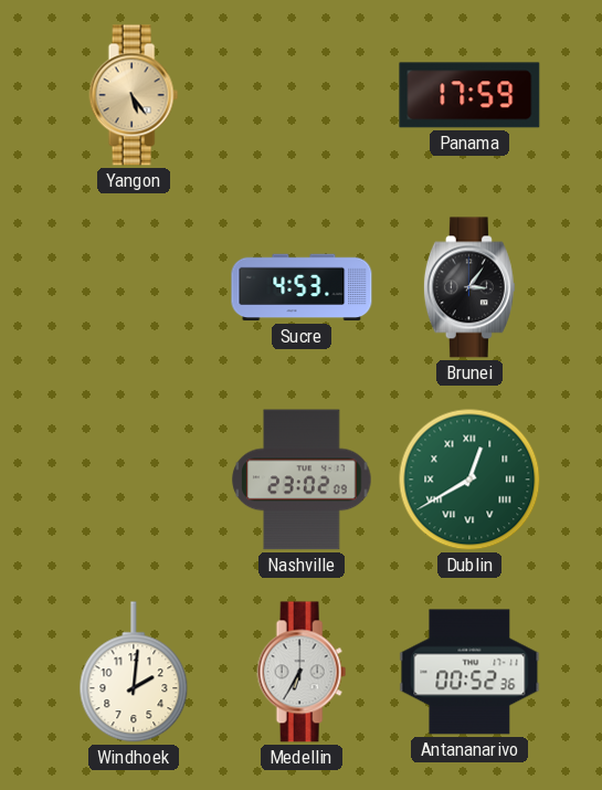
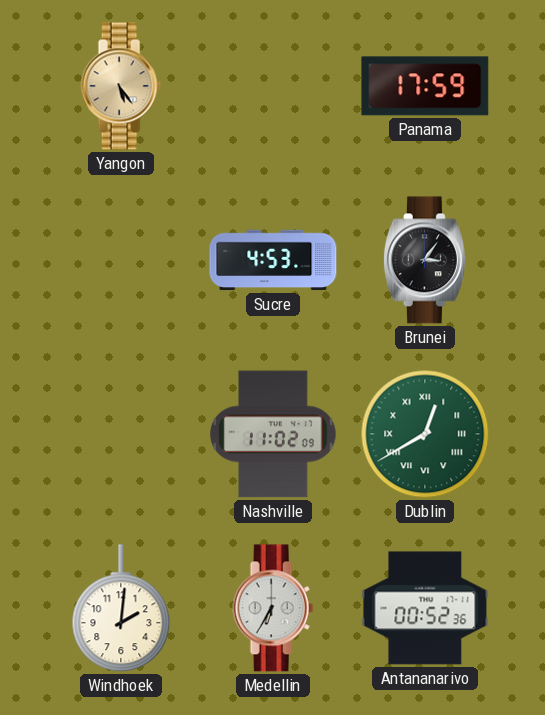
Nashville: 23:02 -> 11:02
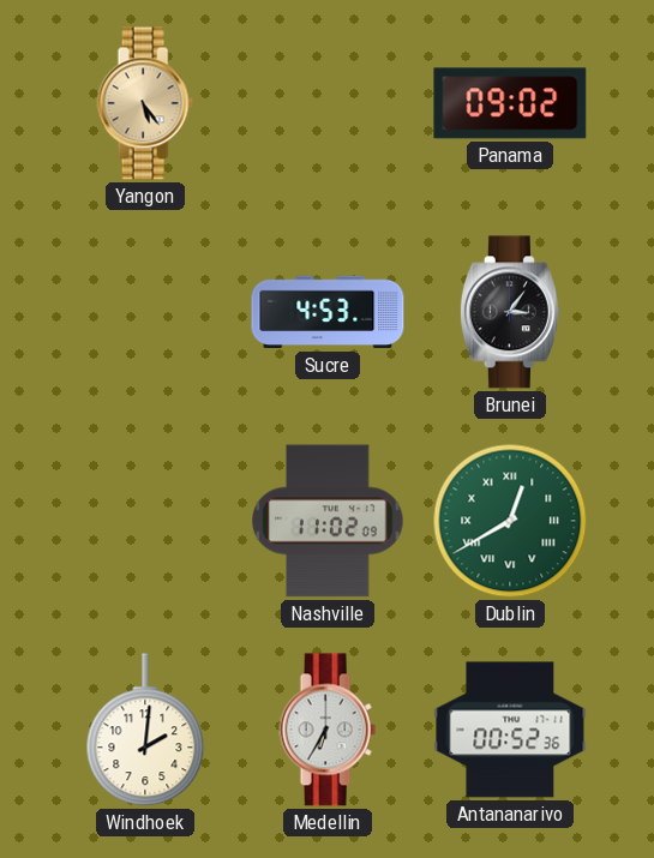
Panama: 17:59 -> 09:02
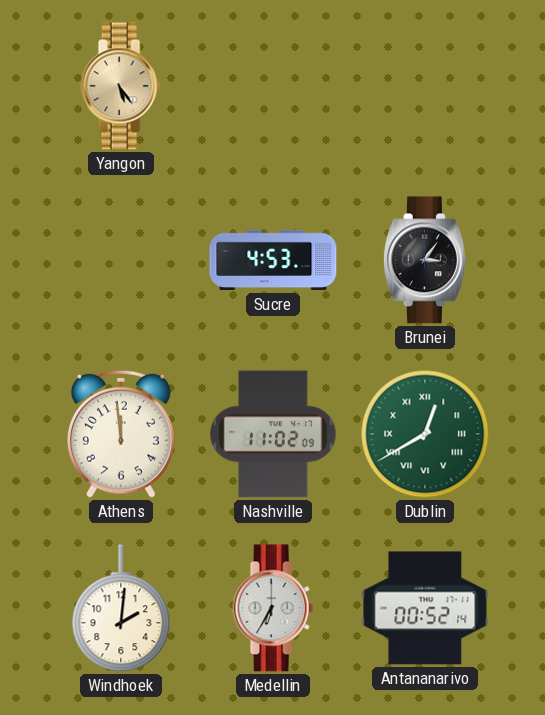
Panama: 09:02 -> none
Athens: none -> 11:59
Antananarivo: 00:52:36 -> 00:52:14
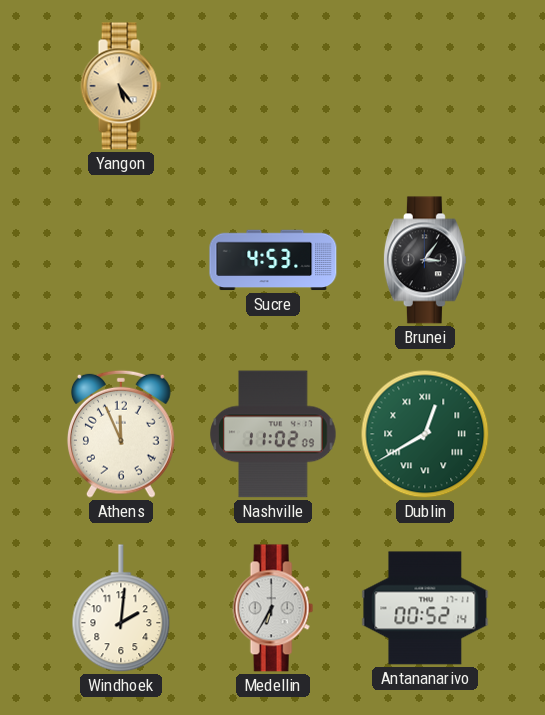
Athens: 11:59 -> 11:56
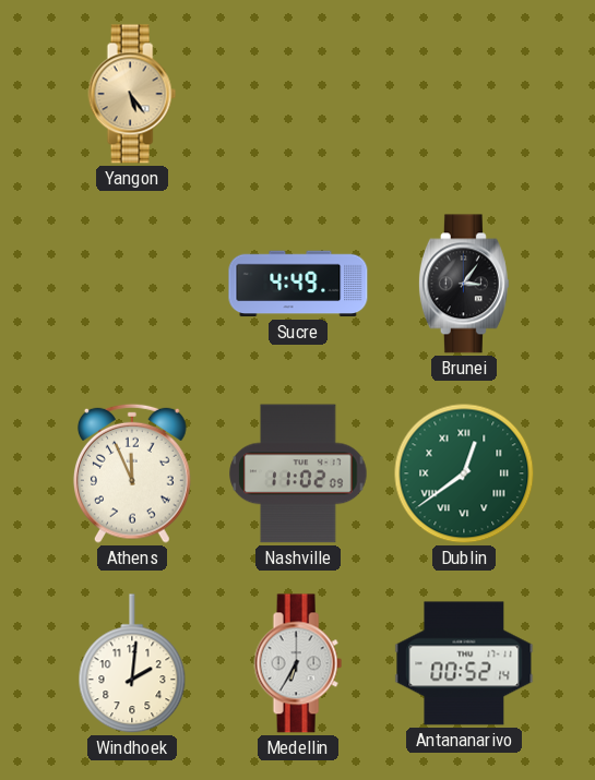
Sucre: 4:53 -> 4:49
Dublin: 12:40 -> 12:39
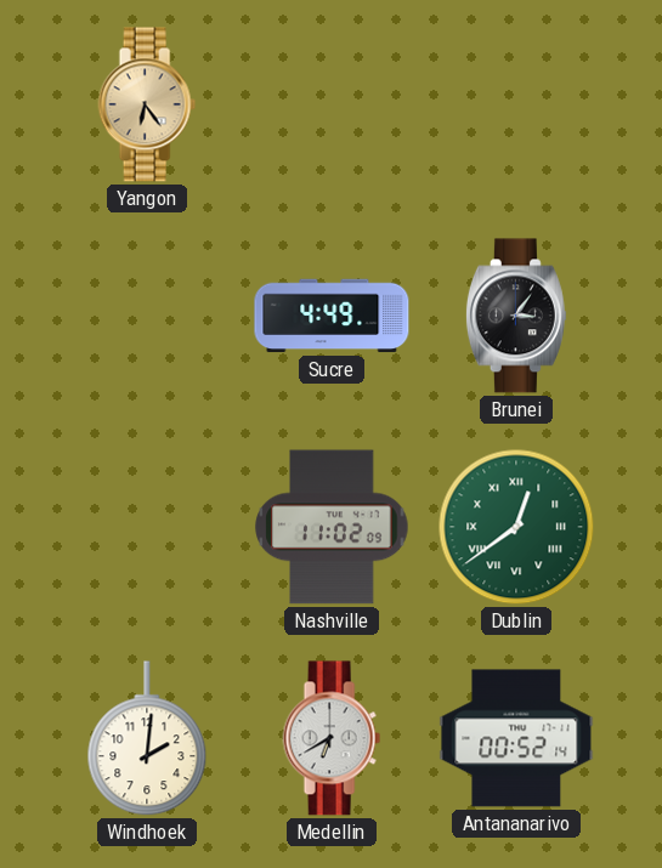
Yangon: 5:24 -> 6:24
Athens: 11:56 -> none
Medellin: 6:35 -> 6:40
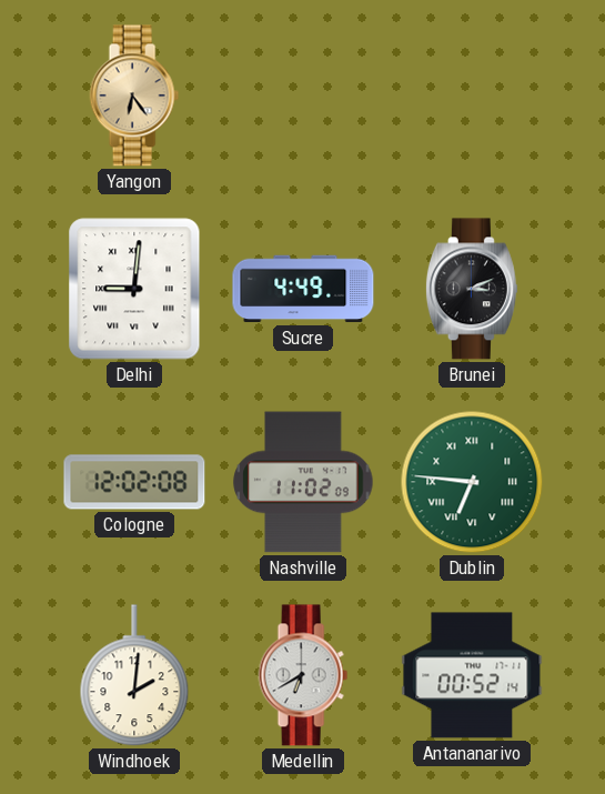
Delhi: none -> 9:01
Brunei: 3:06 -> 3:11
Cologne: none -> 12:02
Dublin: 12:39 -> 6:46
